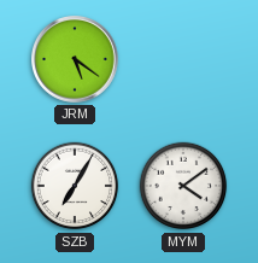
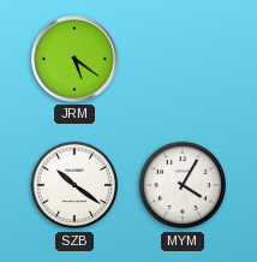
SZB: 7:05 -> 10:21
MYM: 4:09 -> 4:05
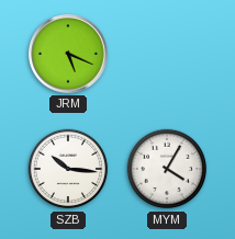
JRM: 5:21 -> 5:19
SZB: 10:21 -> 10:16
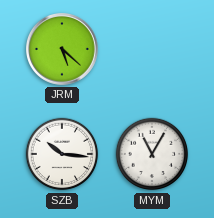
JRM: 5:19 -> 5:22
MYM: 4:05 -> 11:05
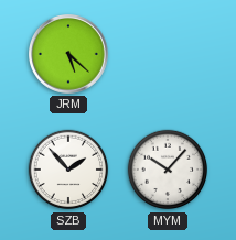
SZB: 10:16 -> 1:53
MYM: 11:05 -> 10:07
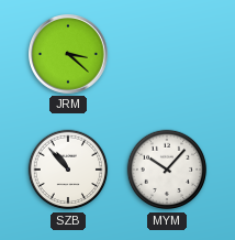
JRM: 5:22 -> 3:22
SZB: 1:53 -> 10:53
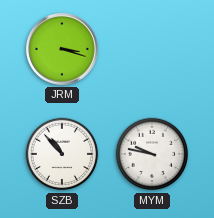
JRM: 3:22 -> 3:18
MYM: 10:07 -> 9:47
